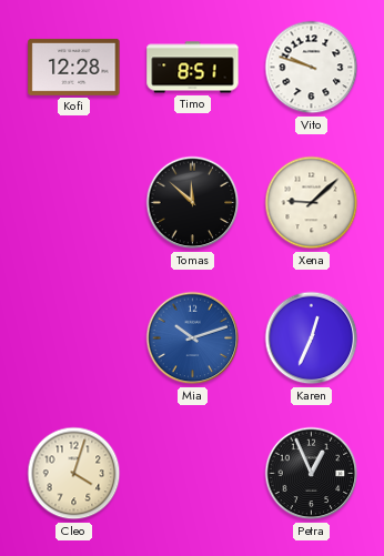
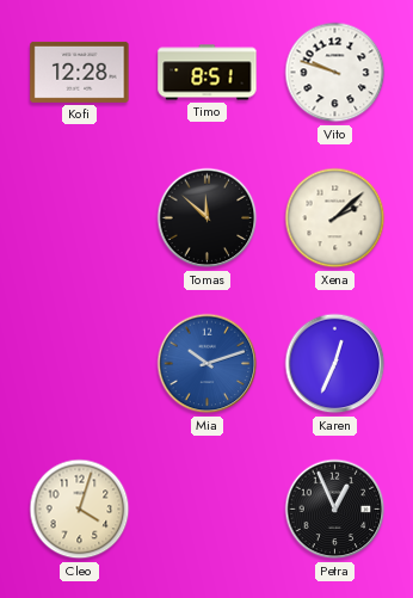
Xena: 9:08 -> 2:08
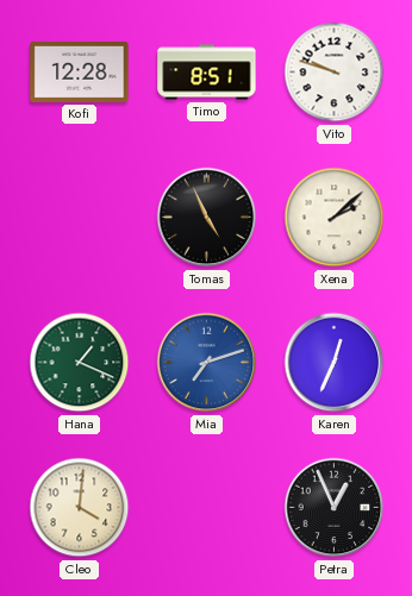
Tomas: 11:52 -> 4:56
Hana: none -> 1:19
Mia: 10:12 -> 7:12
Cleo: 4:03 -> 4:01
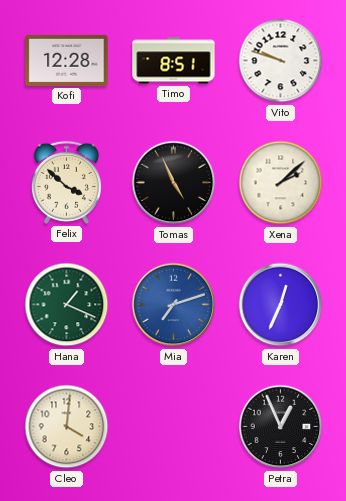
Felix: none -> 3:52
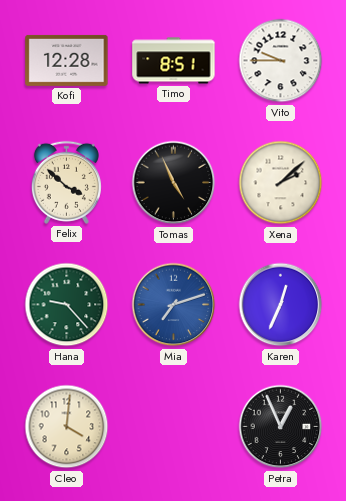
Vito: 9:48 -> 9:45
Hana: 1:19 -> 9:23
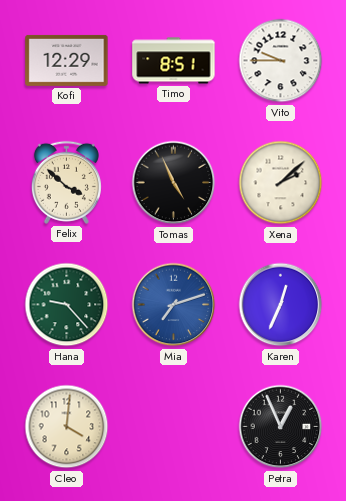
Kofi: 12:28 -> 12:29
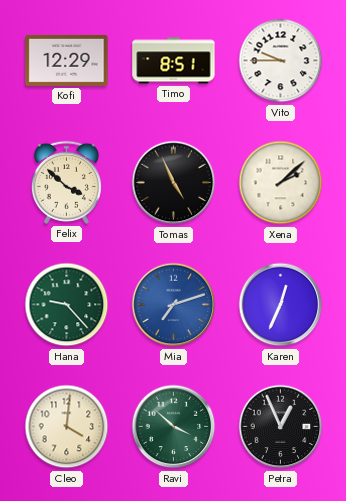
Ravi: none -> 3:52
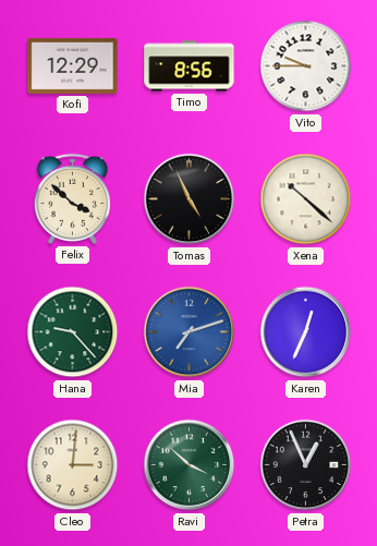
Timo: 8:51 -> 8:56
Xena: 2:08 -> 10:22
Cleo: 4:01 -> 3:01
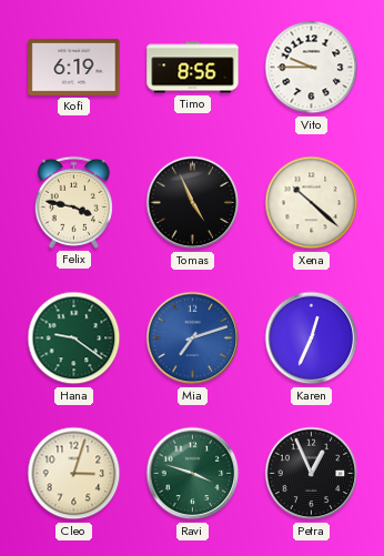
Kofi: 12:29 -> 6:19
Felix: 3:52 -> 3:47
Hana: 9:23 -> 9:21
Cleo: 3:01 -> 3:03
Ravi: 3:52 -> 3:48
